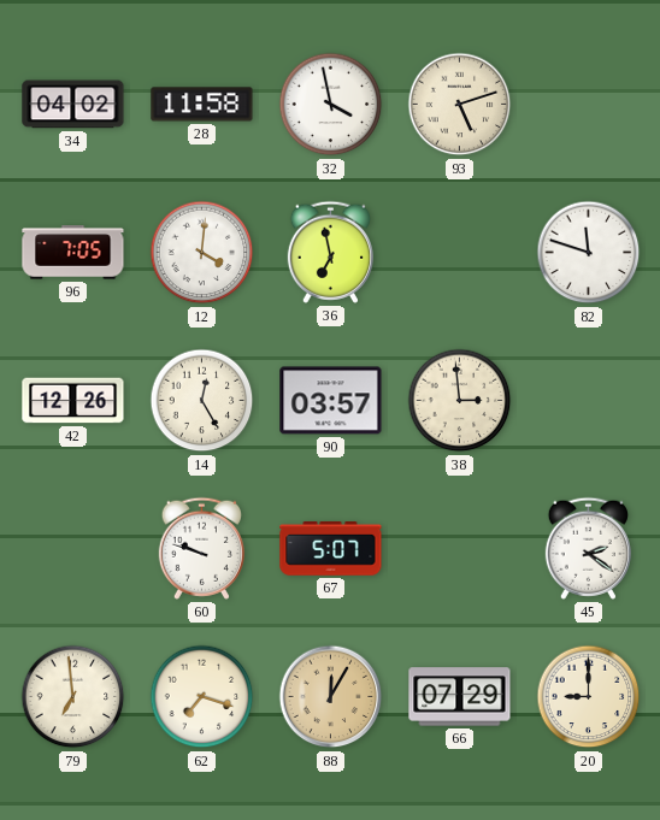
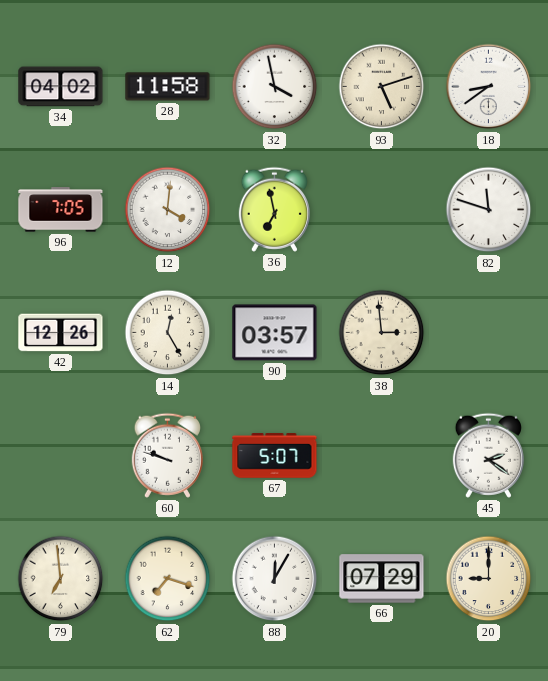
18: none -> 8:39
88 dial: champagne -> white
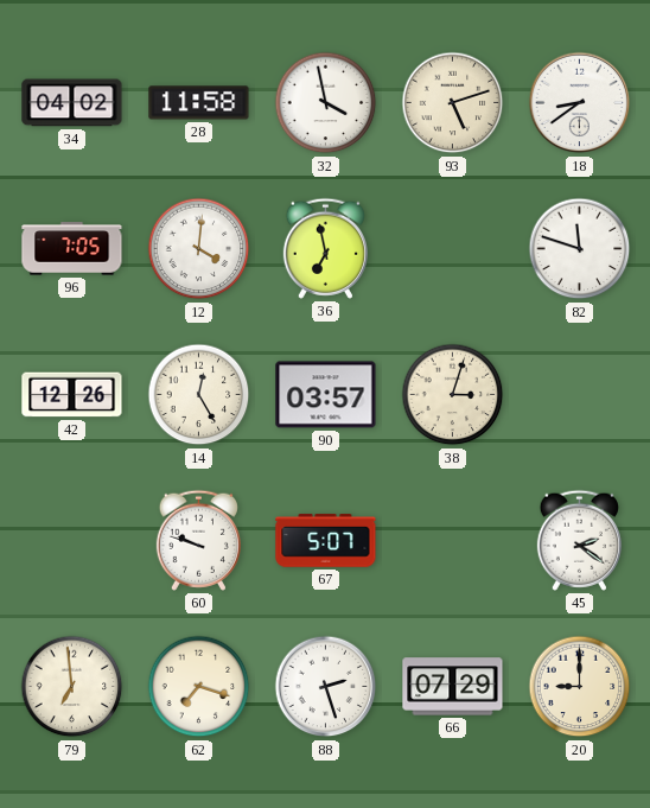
38: 2:59 -> 3:03
88: 12:05 -> 2:27
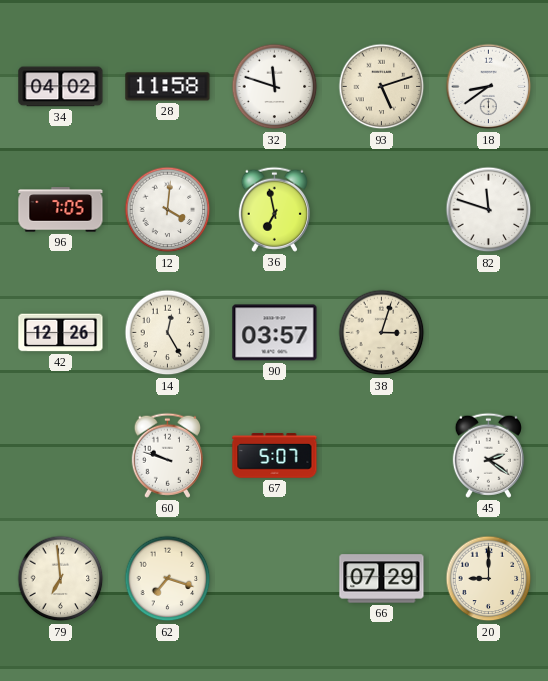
32: 3:58 -> 11:48
88: 2:27 -> none
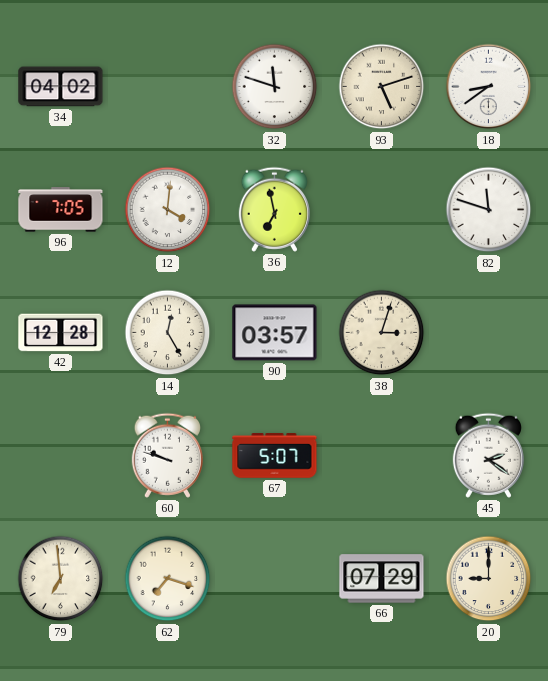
28: 11:58 -> none
42: 12:26 -> 12:28
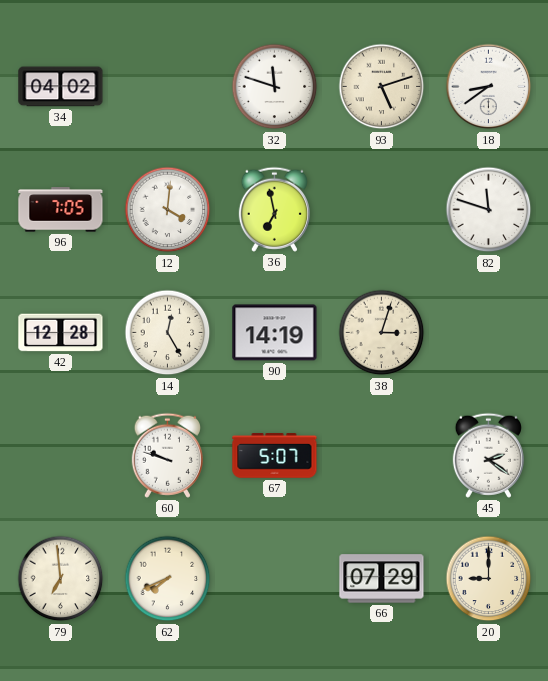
90: 03:57 -> 14:19
62: 7:18 -> 7:41
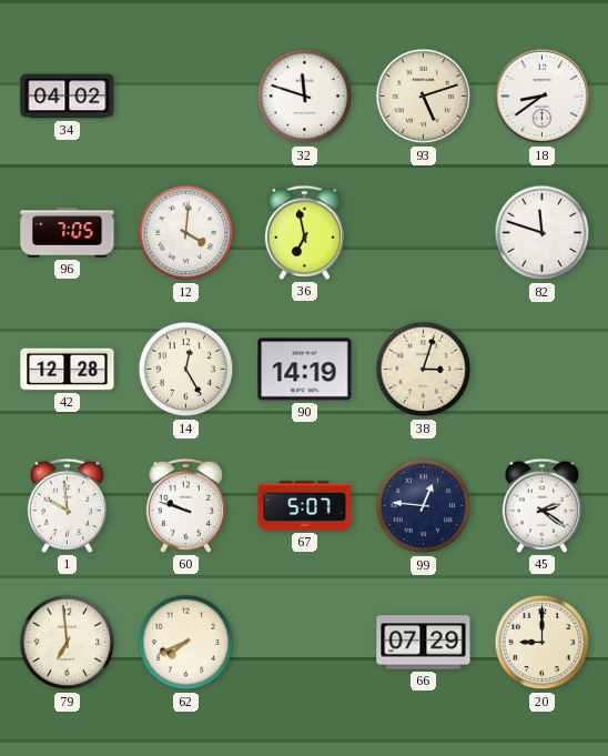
1: none -> 9:59
99: none -> 12:46
